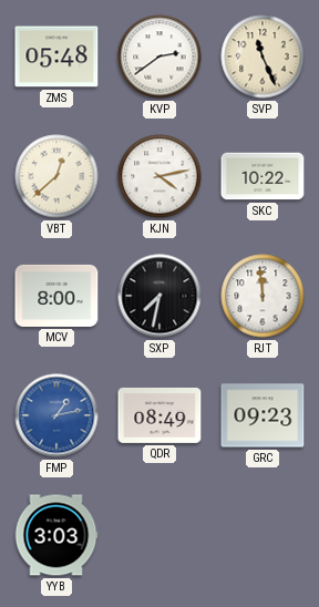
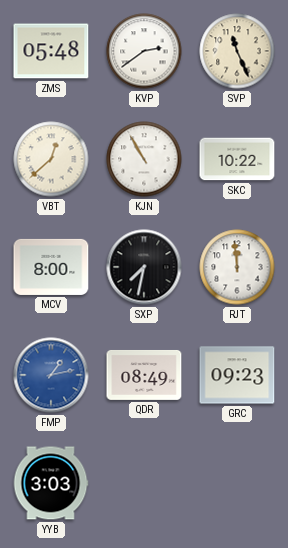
KJN: 4:13 -> 10:55
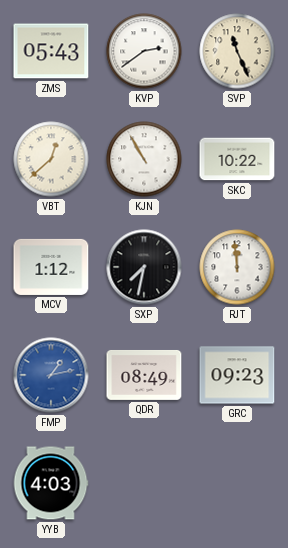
ZMS: 05:48 -> 05:43
MCV: 8:00 -> 1:12
YYB: 3:03 -> 4:03
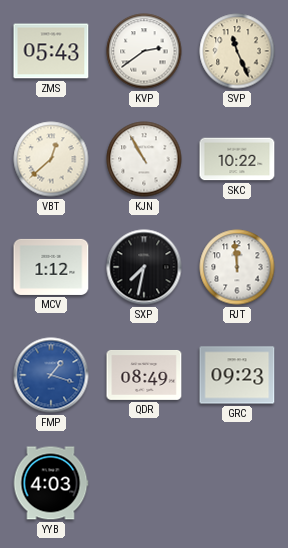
FMP: 1:13 -> 1:18
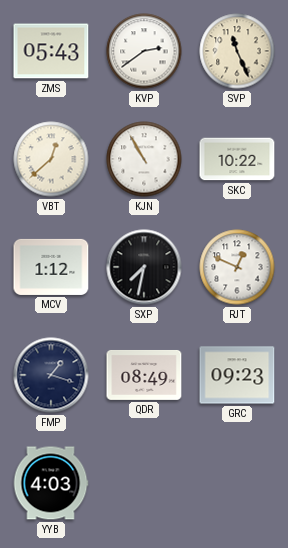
RJT: 11:59 -> 12:49
FMP dial: blue -> navy
